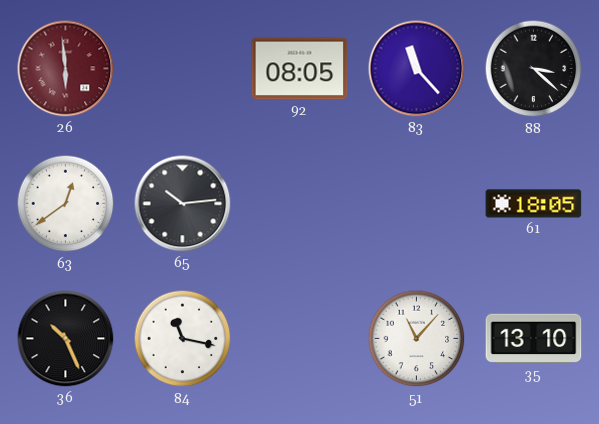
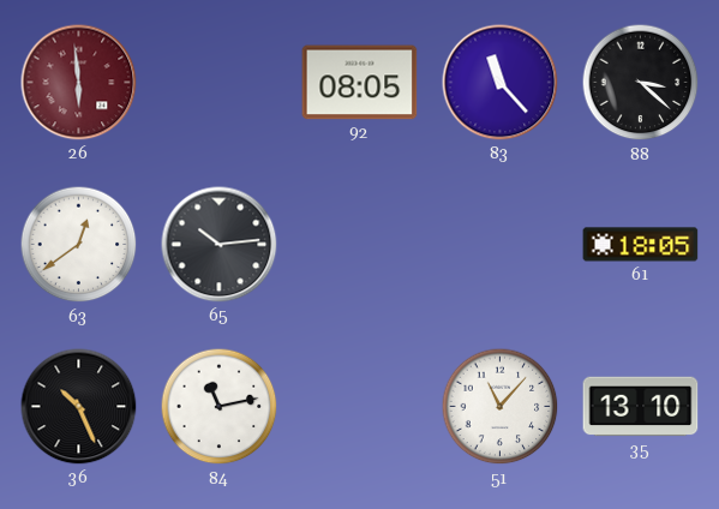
84: 11:17 -> 11:13
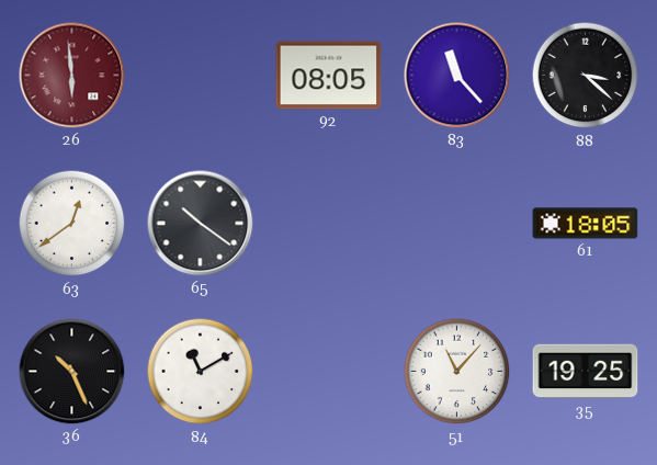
65: 10:14 -> 10:21
84: 11:13 -> 11:10
35: 13:10 -> 19:25
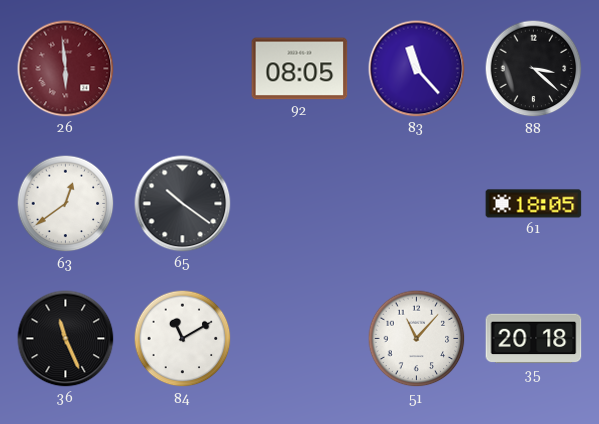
36: 10:26 -> 11:26
35: 19:25 -> 20:18
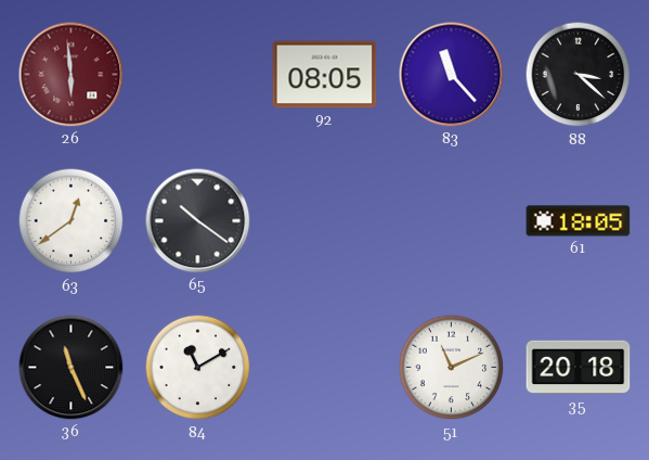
51: 11:07 -> 11:11
